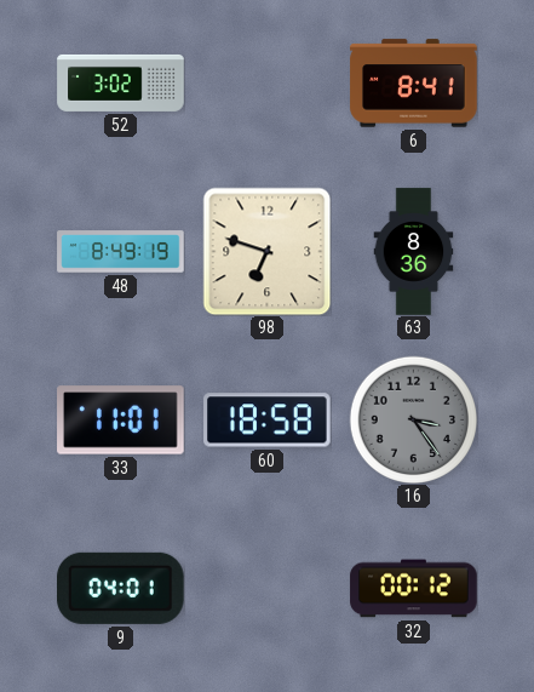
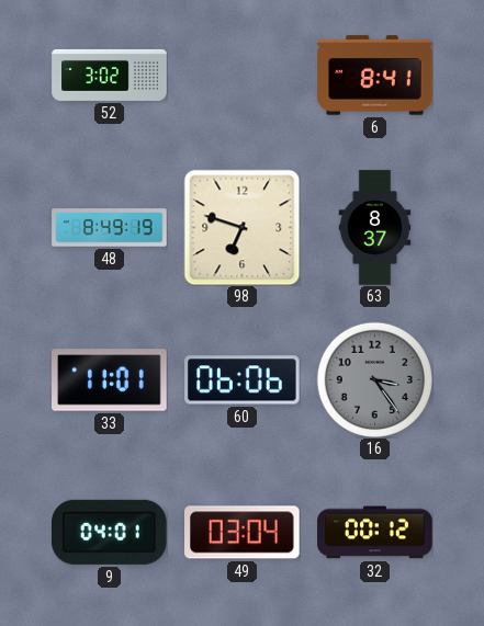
63: 8:36 -> 8:37
60: 18:58 -> 06:06
49: none -> 03:04
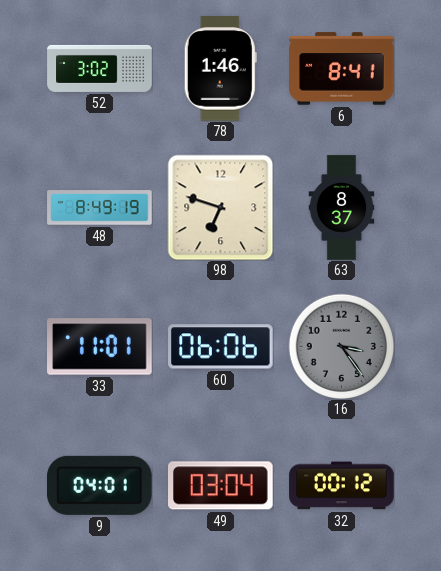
78: none -> 1:46
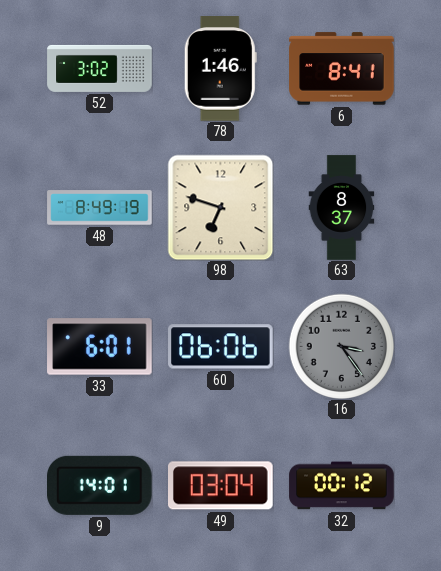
33: 11:01 -> 6:01
9: 04:01 -> 14:01
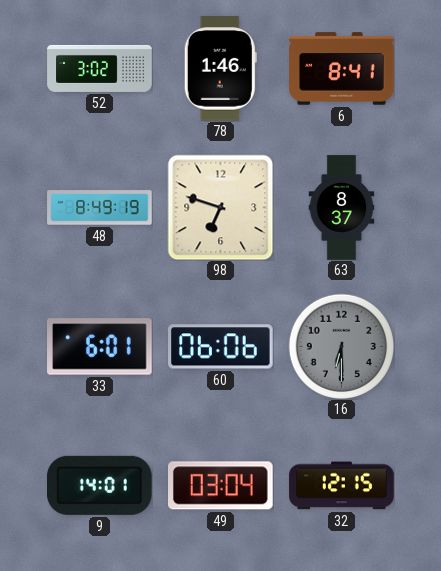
16: 3:24 -> 6:30
32: 00:12 -> 12:15
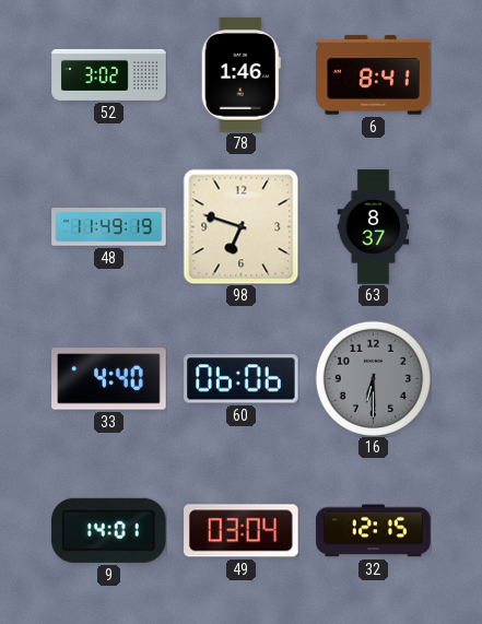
48: 8:49 -> 11:49
33: 6:01 -> 4:40
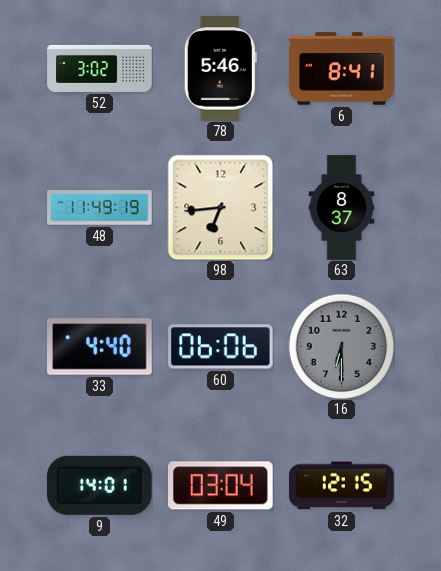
78: 1:46 -> 5:46
98: 6:48 -> 6:44
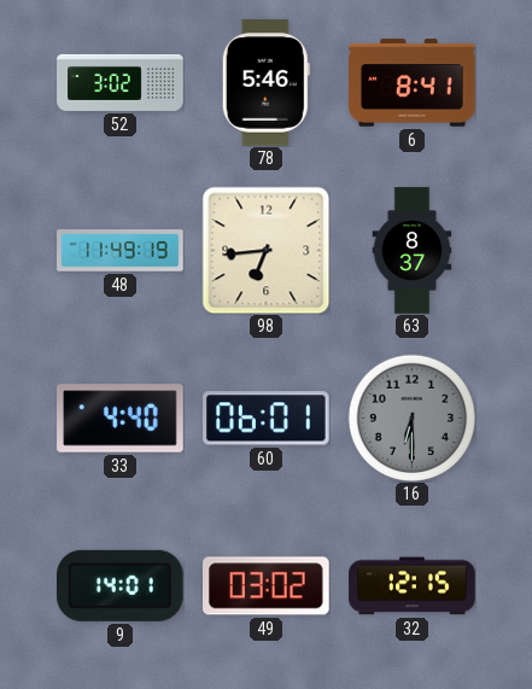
60: 06:06 -> 06:01
49: 03:04 -> 03:02
